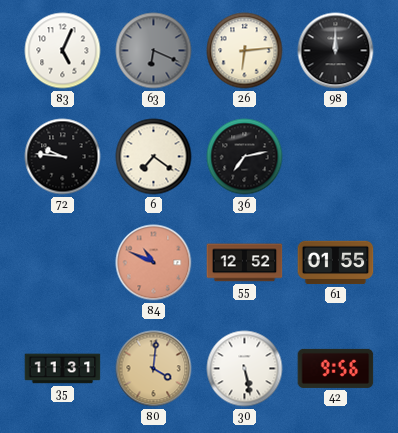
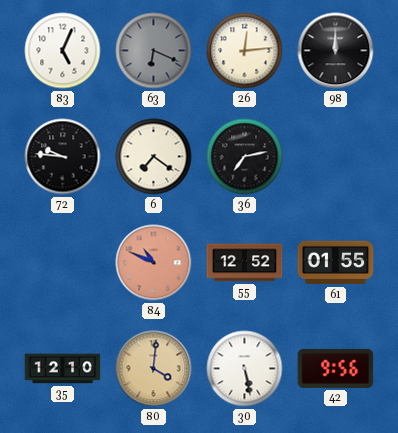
26: 6:14 -> 12:14
35: 11:31 -> 12:10
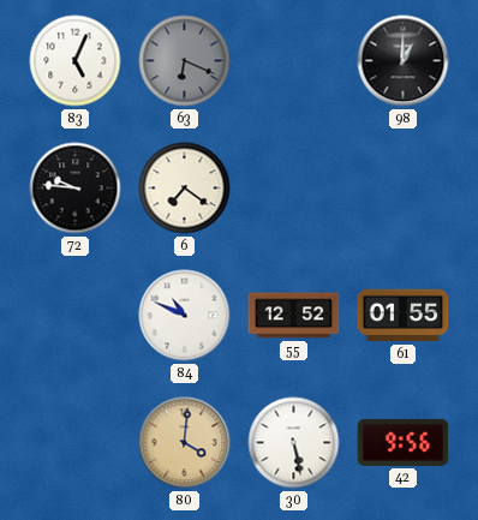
26: 12:14 -> none
98: 12:00 -> 1:00
36: 7:13 -> none
84 dial: salmon -> white
35: 12:10 -> none
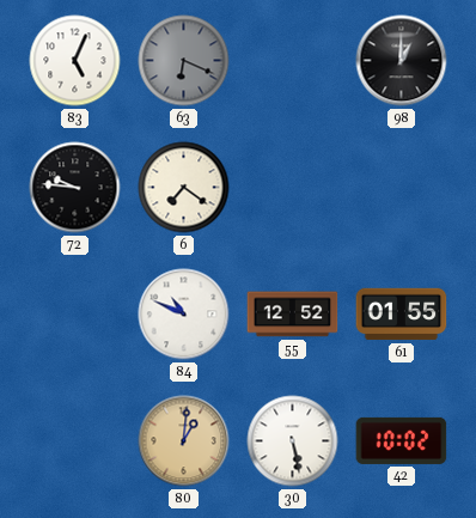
80: 4:01 -> 1:01
42: 9:56 -> 10:02
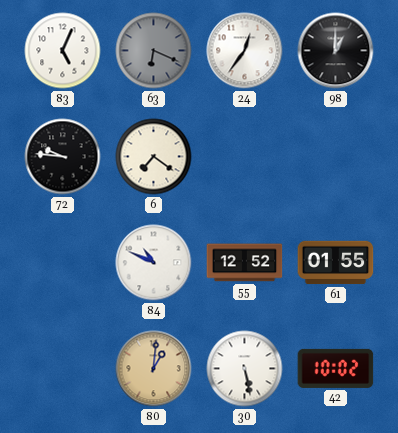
24: none -> 12:36
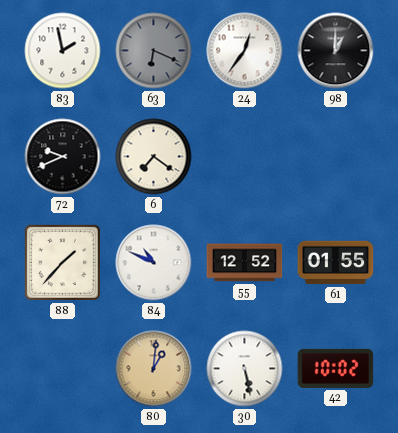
83: 5:04 -> 1:58
72: 9:46 -> 9:41
88: none -> 1:37
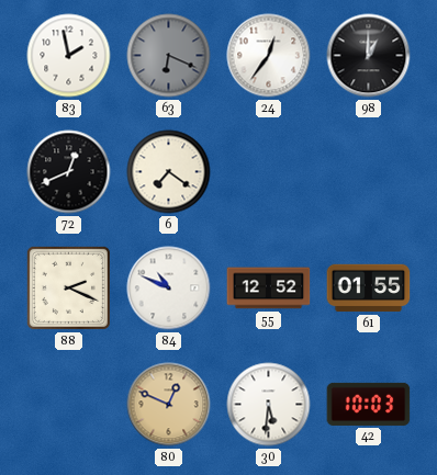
72: 9:41 -> 12:41
88: 1:37 -> 2:19
80: 1:01 -> 12:49
30: 5:28 -> 5:31
42: 10:02 -> 10:03
